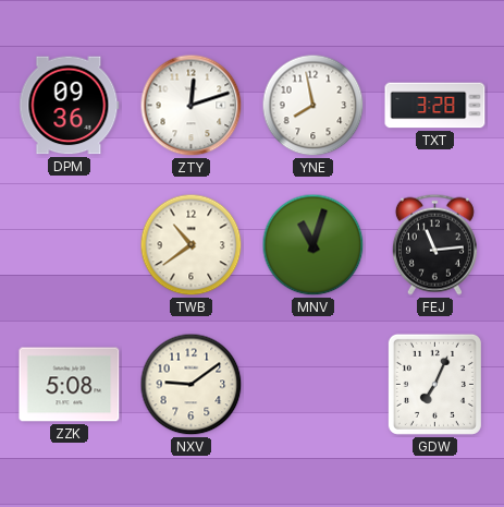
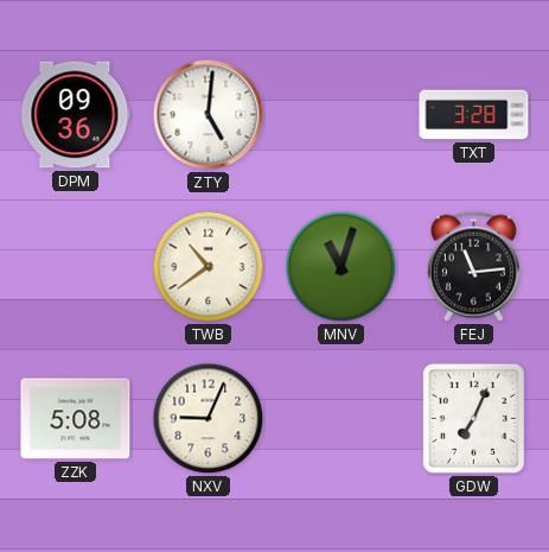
ZTY: 12:12 -> 5:01
YNE: 7:58 -> none
NXV: 9:09 -> 9:04
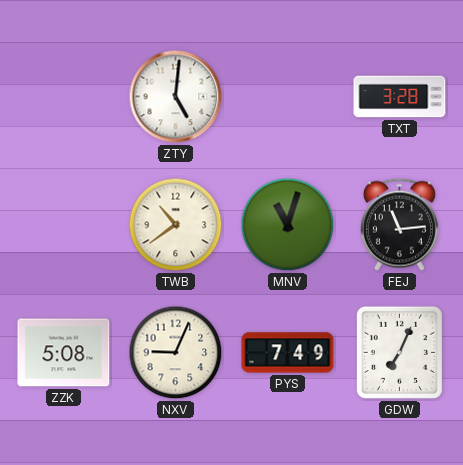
DPM: 09:36 -> none
PYS: none -> 7:49
